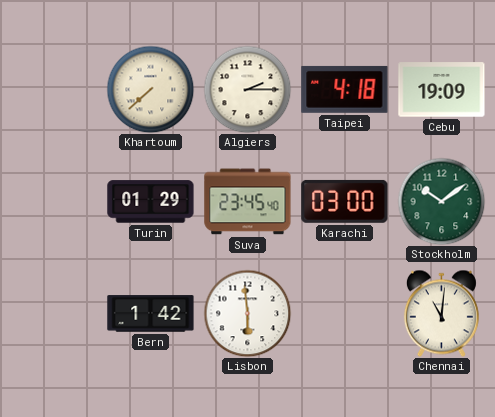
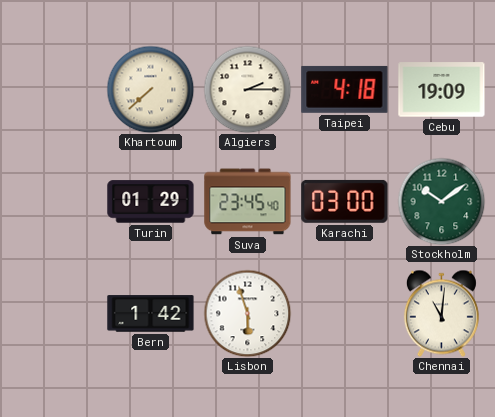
Lisbon: 5:59 -> 5:57
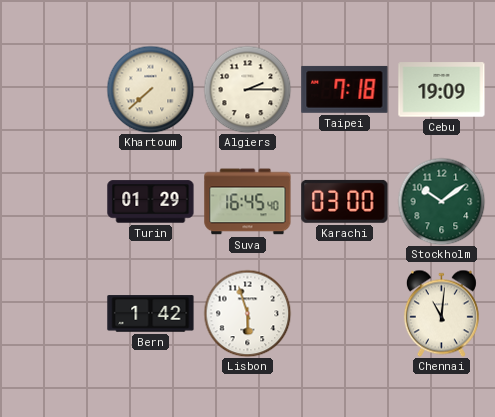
Taipei: 4:18 -> 7:18
Suva: 23:45 -> 16:45
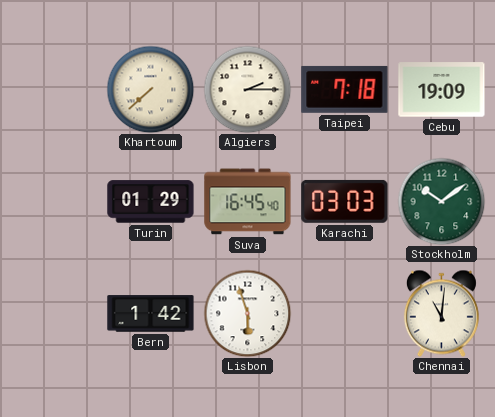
Karachi: 03:00 -> 03:03
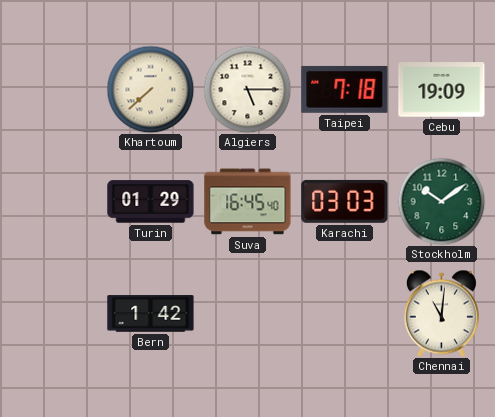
Algiers: 2:15 -> 5:15
Lisbon: 5:57 -> none
